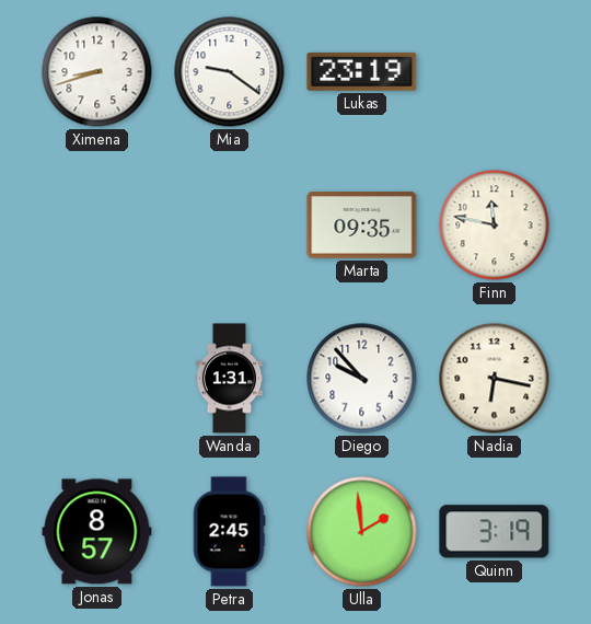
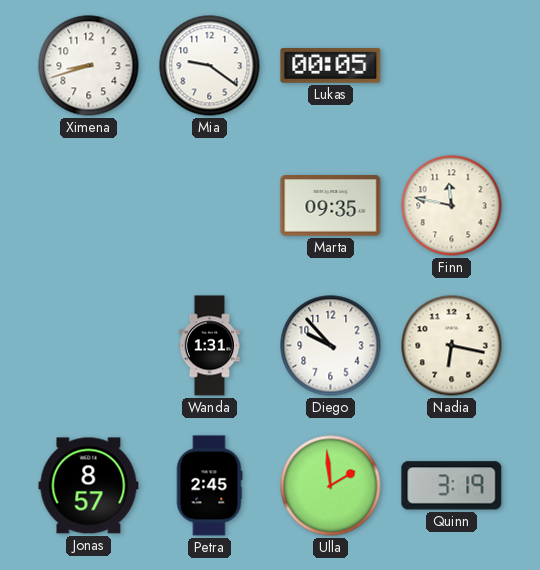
Lukas: 23:19 -> 00:05
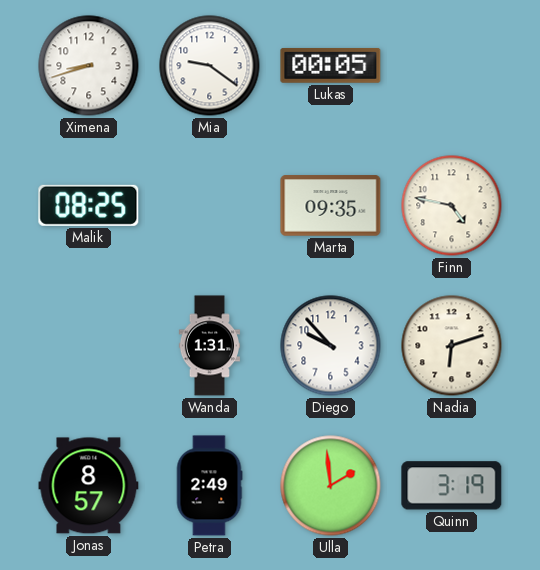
Malik: none -> 08:25
Finn: 11:47 -> 4:47
Nadia: 6:17 -> 6:12
Petra: 2:45 -> 2:49
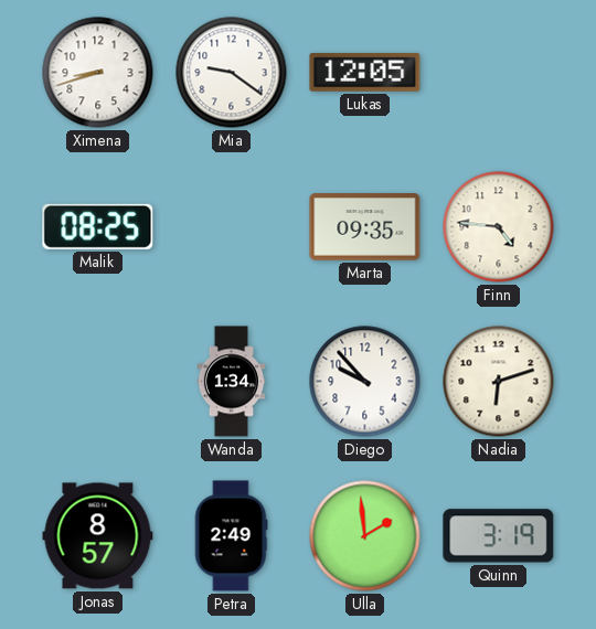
Lukas: 00:05 -> 12:05
Finn: 4:47 -> 4:46
Wanda: 1:31 -> 1:34
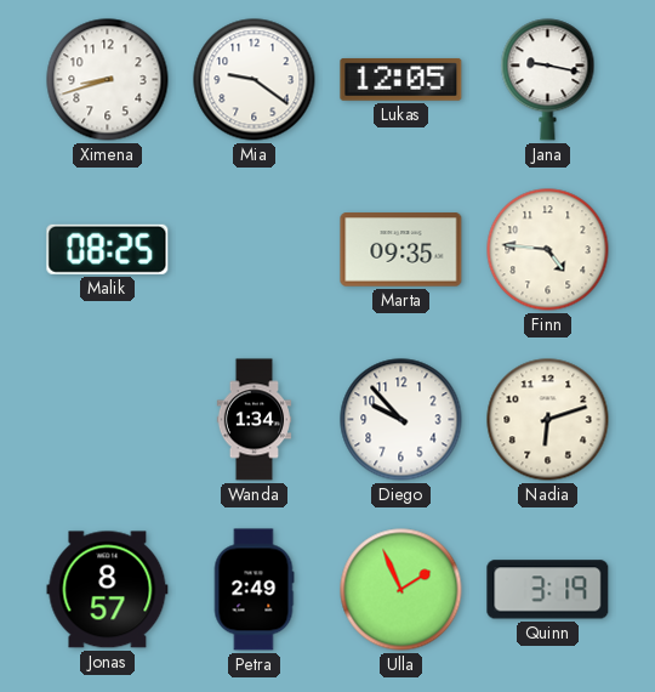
Jana: none -> 9:17
Ulla: 1:59 -> 1:56
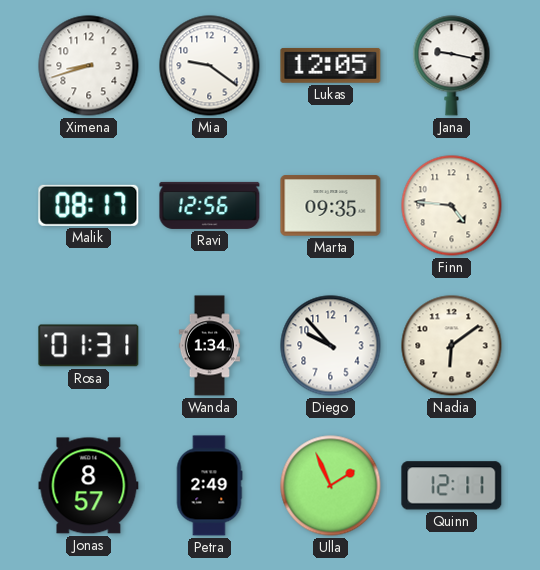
Malik: 08:25 -> 08:17
Ravi: none -> 12:56
Rosa: none -> 01:31
Nadia: 6:12 -> 6:09
Quinn: 3:19 -> 12:11
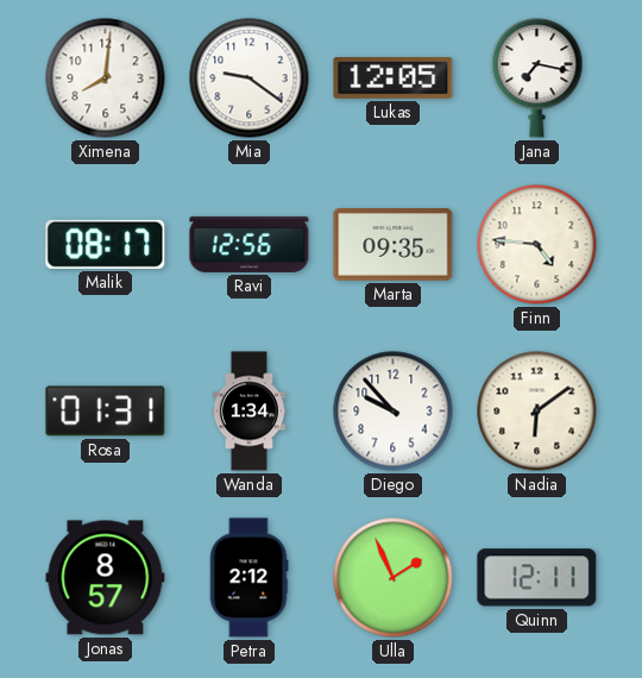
Ximena: 8:42 -> 8:01
Jana: 9:17 -> 7:17
Petra: 2:49 -> 2:12
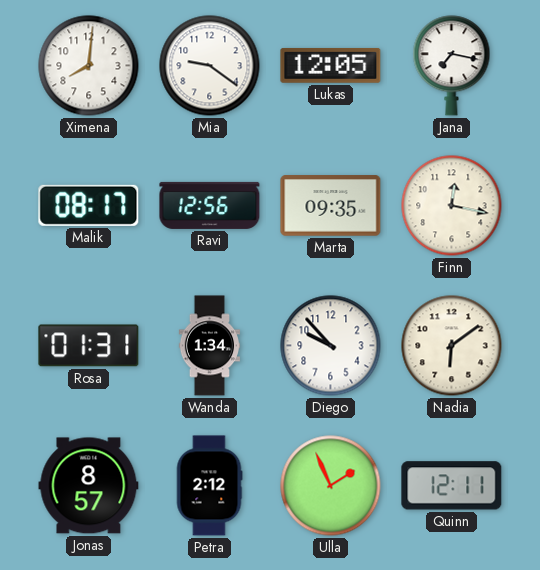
Finn: 4:46 -> 12:17
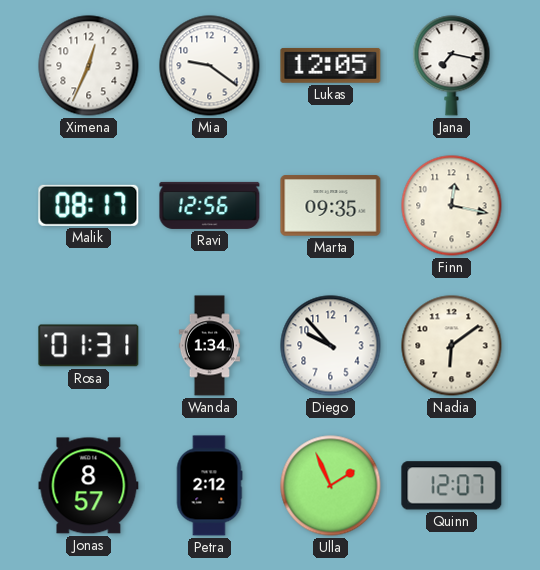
Ximena: 8:01 -> 12:34
Quinn: 12:11 -> 12:07
